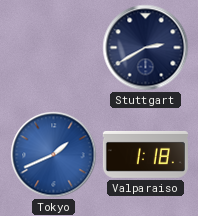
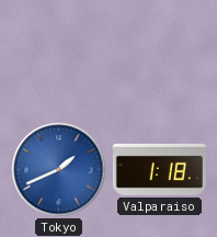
Stuttgart: 2:40 -> none
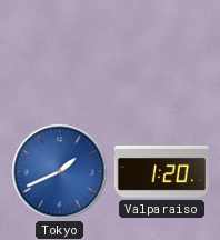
Valparaiso: 1:18 -> 1:20
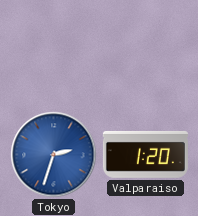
Tokyo: 1:41 -> 2:33
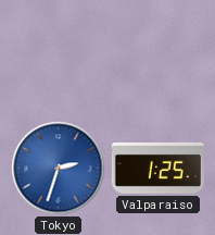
Valparaiso: 1:20 -> 1:25
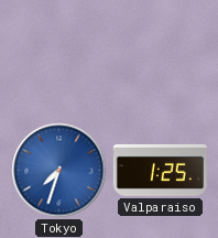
Tokyo: 2:33 -> 7:33
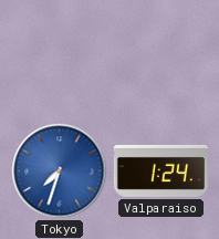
Valparaiso: 1:25 -> 1:24
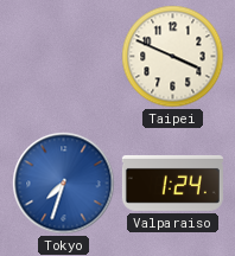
Taipei: none -> 3:49
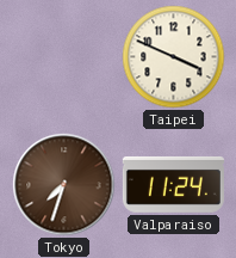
Tokyo dial: blue -> brown
Valparaiso: 1:24 -> 11:24
